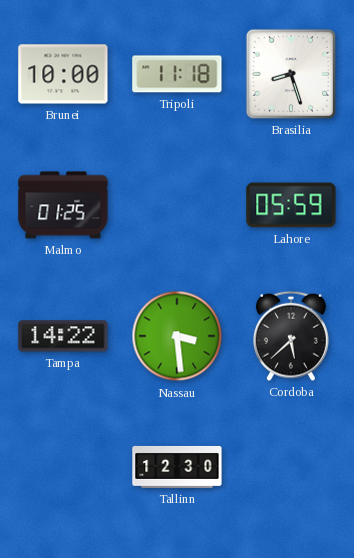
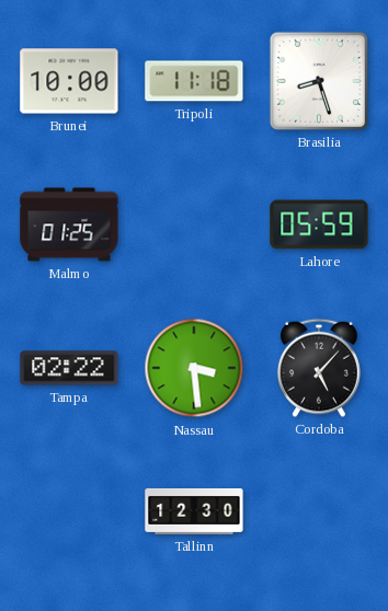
Tampa: 14:22 -> 02:22
Cordoba: 5:38 -> 5:07
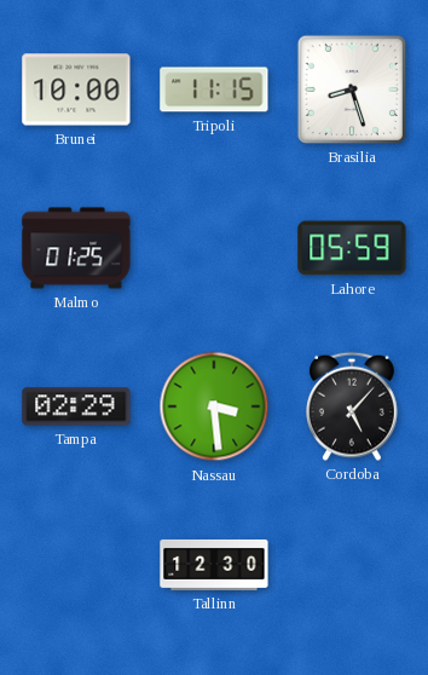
Tripoli: 11:18 -> 11:15
Tampa: 02:22 -> 02:29
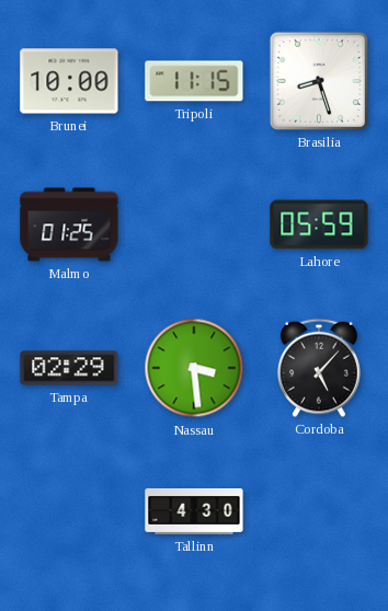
Tallinn: 12:30 -> 4:30
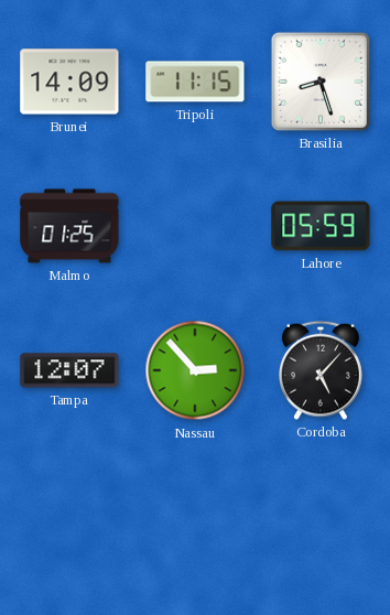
Brunei: 10:00 -> 14:09
Tampa: 02:29 -> 12:07
Nassau: 3:29 -> 2:53
Tallinn: 4:30 -> none
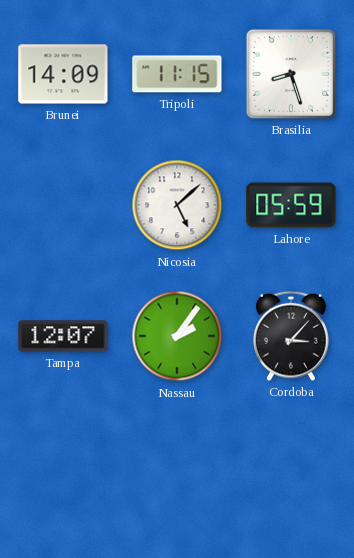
Malmo: 01:25 -> none
Nicosia: none -> 5:08
Nassau: 2:53 -> 2:06
Cordoba: 5:07 -> 3:07
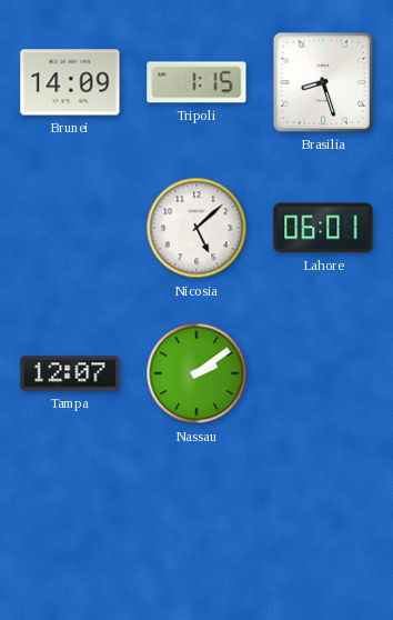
Tripoli: 11:15 -> 1:15
Lahore: 05:59 -> 06:01
Nassau: 2:06 -> 2:09
Cordoba: 3:07 -> none
